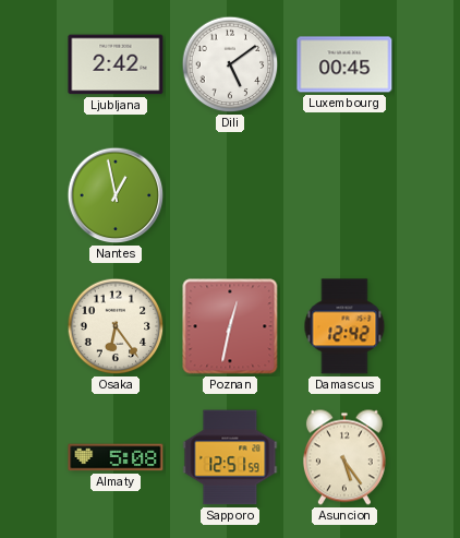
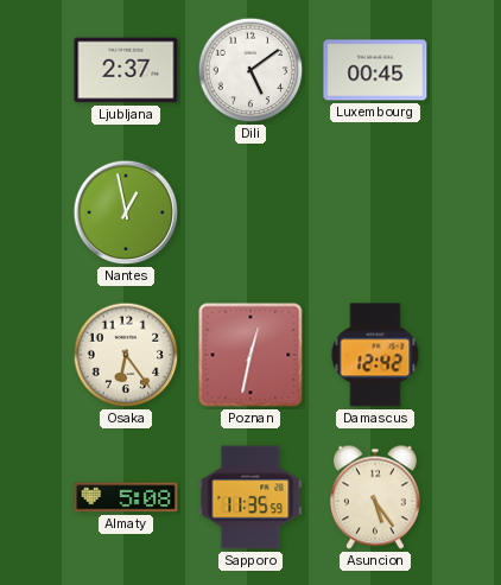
Ljubljana: 2:42 -> 2:37
Sapporo: 12:51 -> 11:35
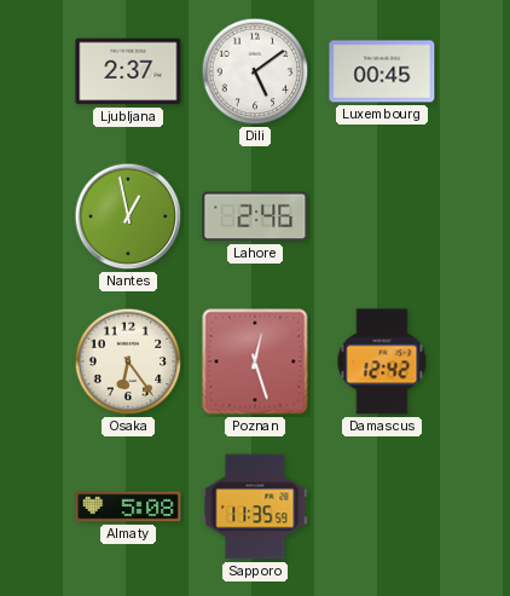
Lahore: none -> 2:46
Poznan: 12:32 -> 12:27
Asuncion: 5:24 -> none
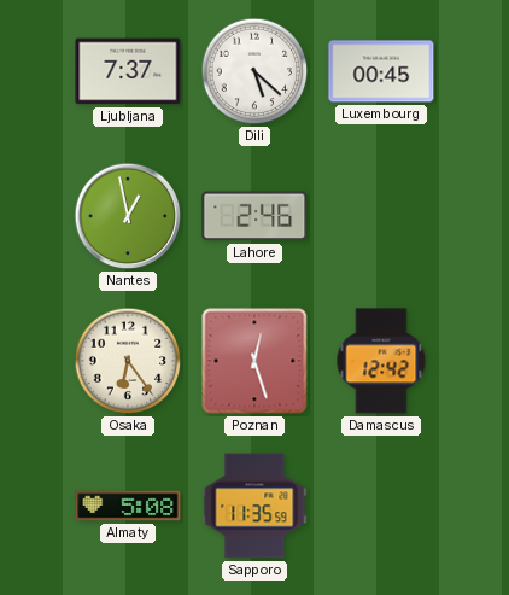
Ljubljana: 2:37 -> 7:37
Dili: 5:09 -> 5:22
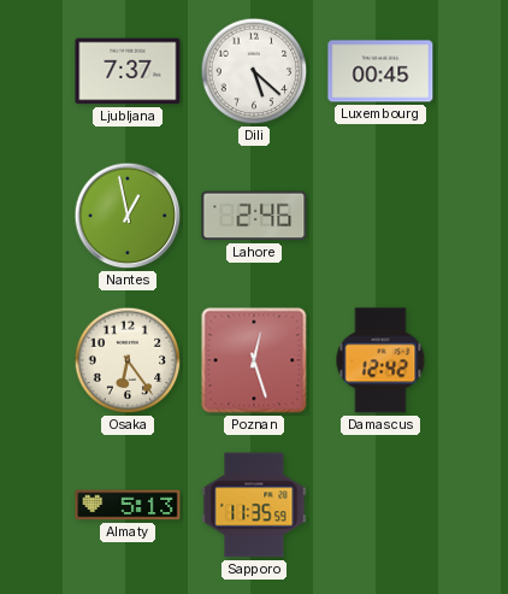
Almaty: 5:08 -> 5:13
